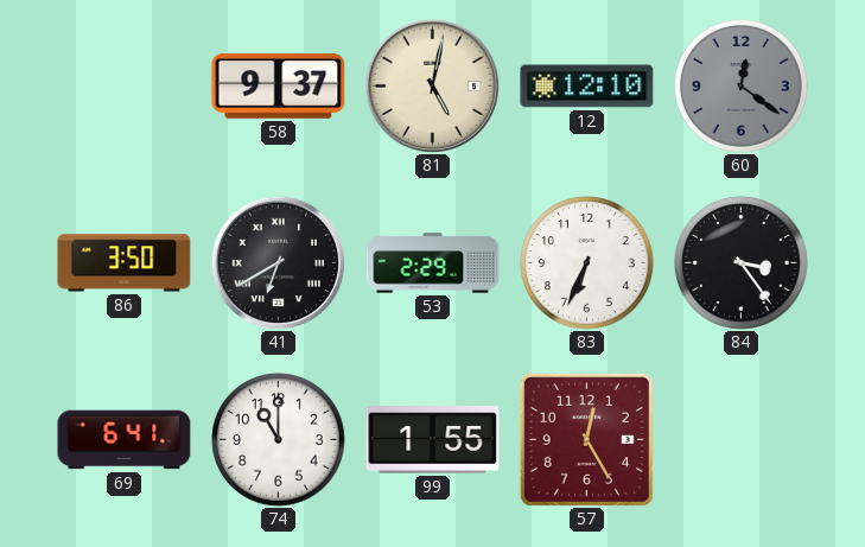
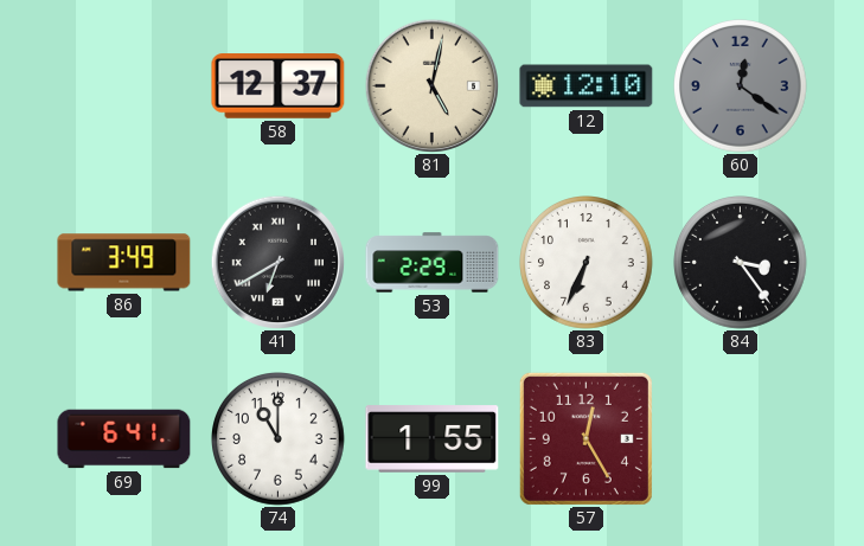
58: 9:37 -> 12:37
86: 3:50 -> 3:49
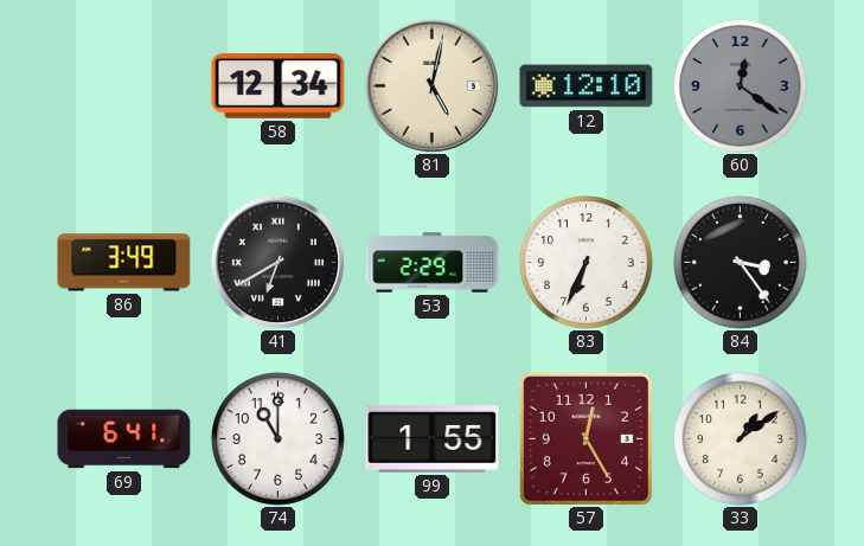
58: 12:37 -> 12:34
33: none -> 1:09
